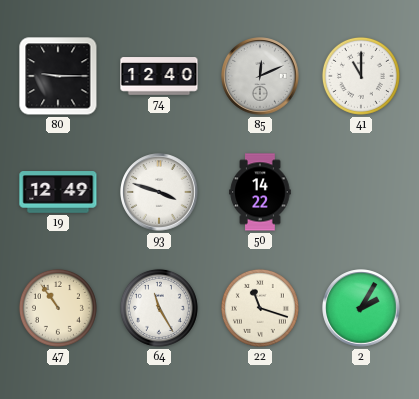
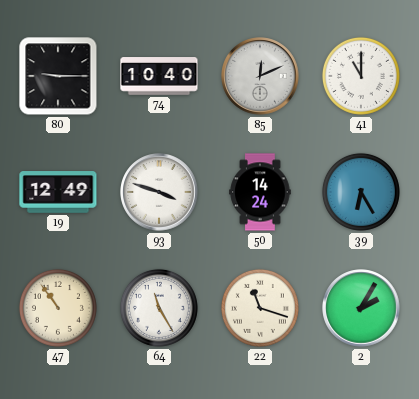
74: 12:40 -> 10:40
50: 14:22 -> 14:24
39: none -> 6:25
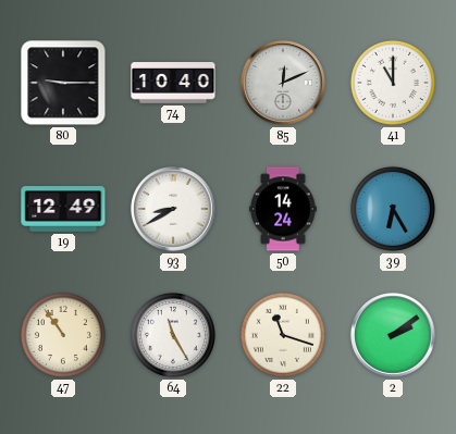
93: 3:48 -> 8:40
2: 2:05 -> 2:09
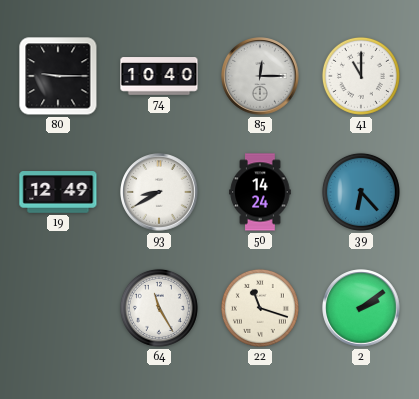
85: 12:11 -> 12:15
39: 6:25 -> 6:23
47: 10:54 -> none
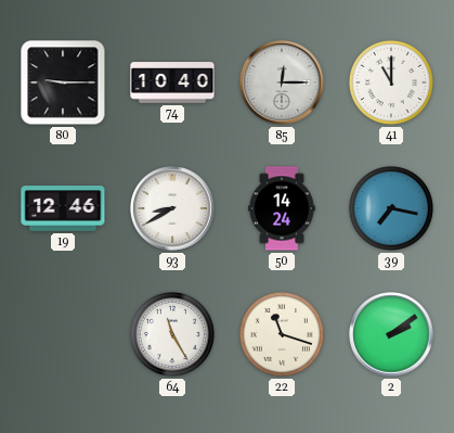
19: 12:49 -> 12:46
39: 6:23 -> 7:17
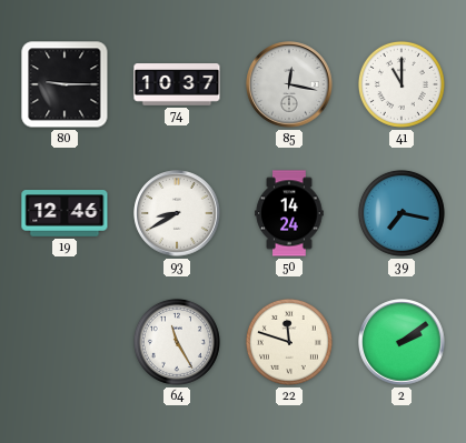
74: 10:40 -> 10:37
85: 12:15 -> 12:17
22: 11:18 -> 11:48
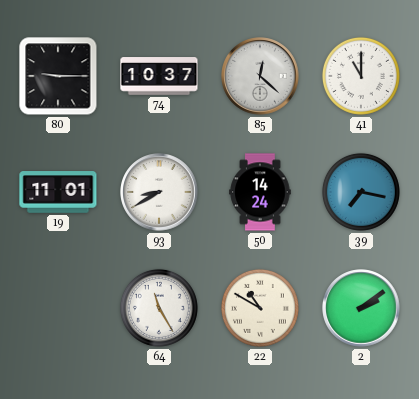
85: 12:17 -> 12:22
19: 12:46 -> 11:01
22: 11:48 -> 10:50
